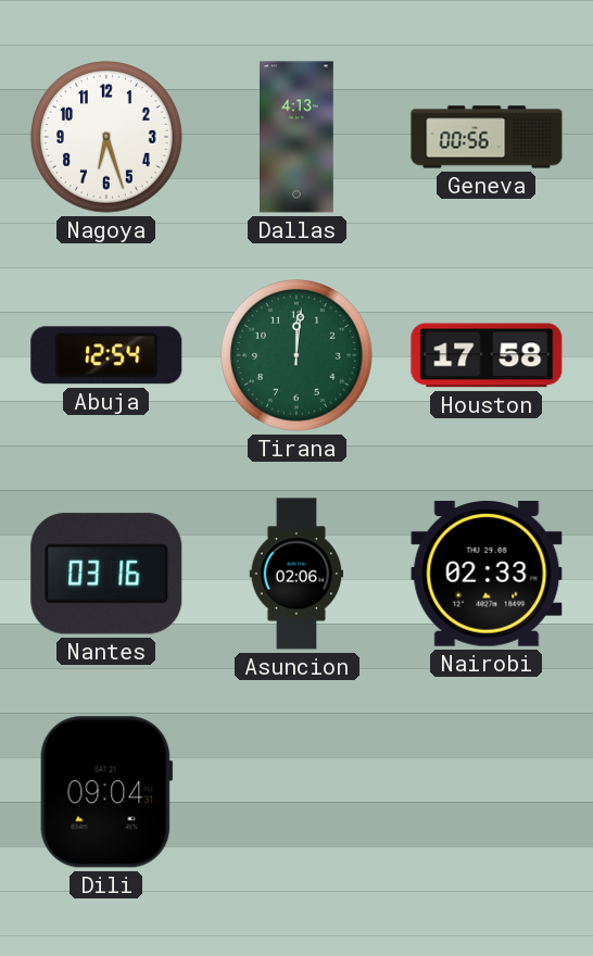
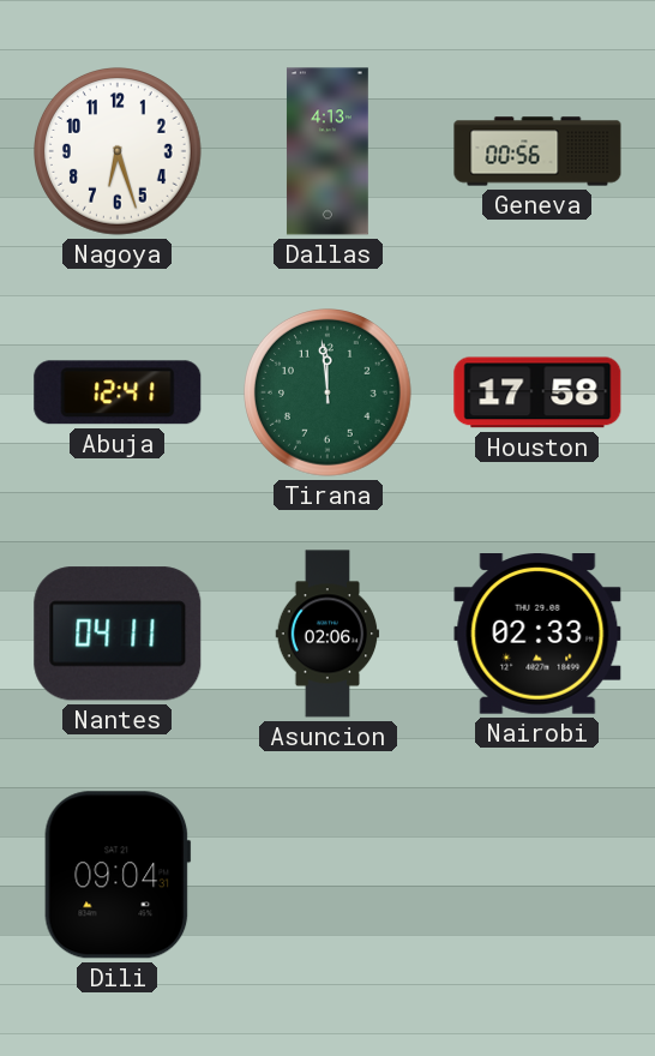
Abuja: 12:54 -> 12:41
Tirana: 12:01 -> 11:59
Nantes: 03:16 -> 04:11
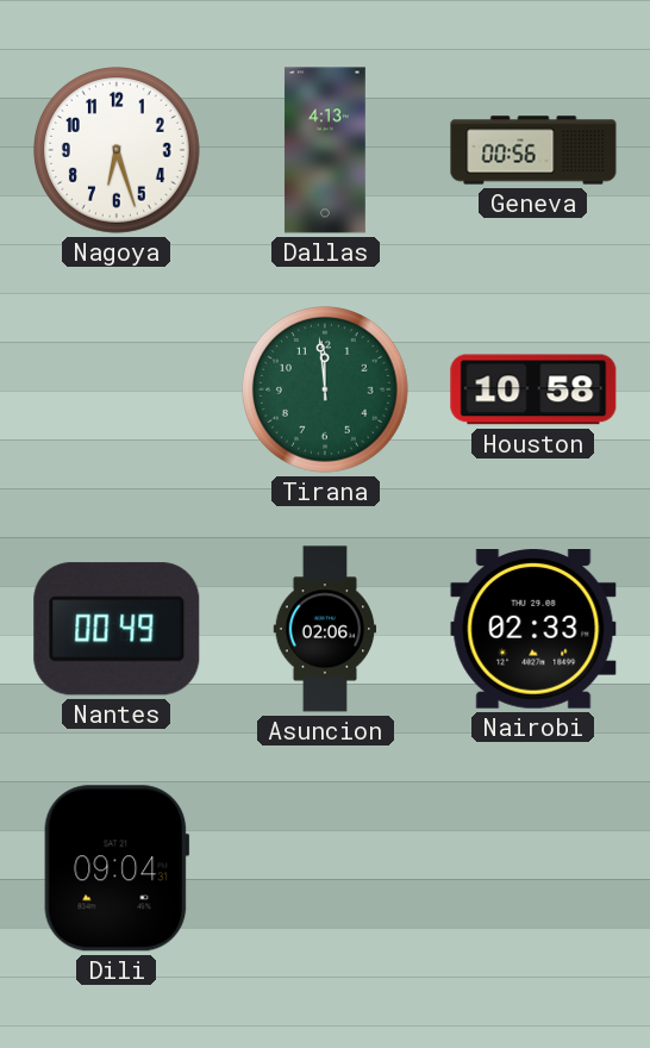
Abuja: 12:41 -> none
Houston: 17:58 -> 10:58
Nantes: 04:11 -> 00:49
